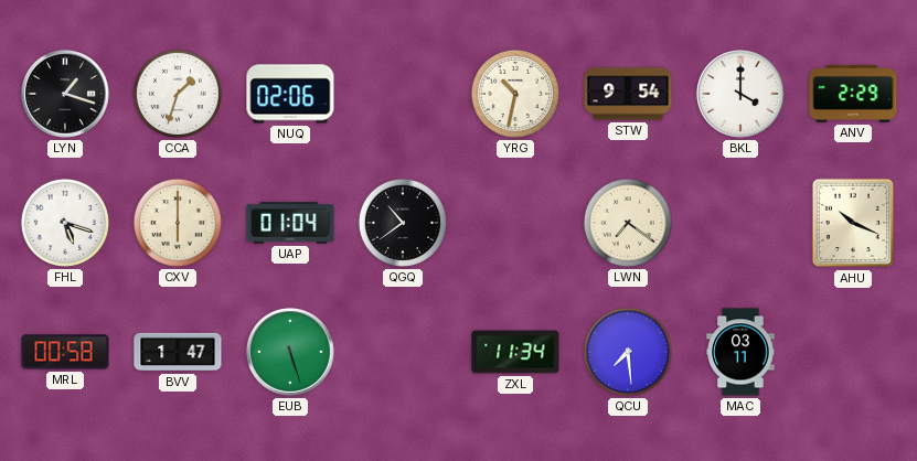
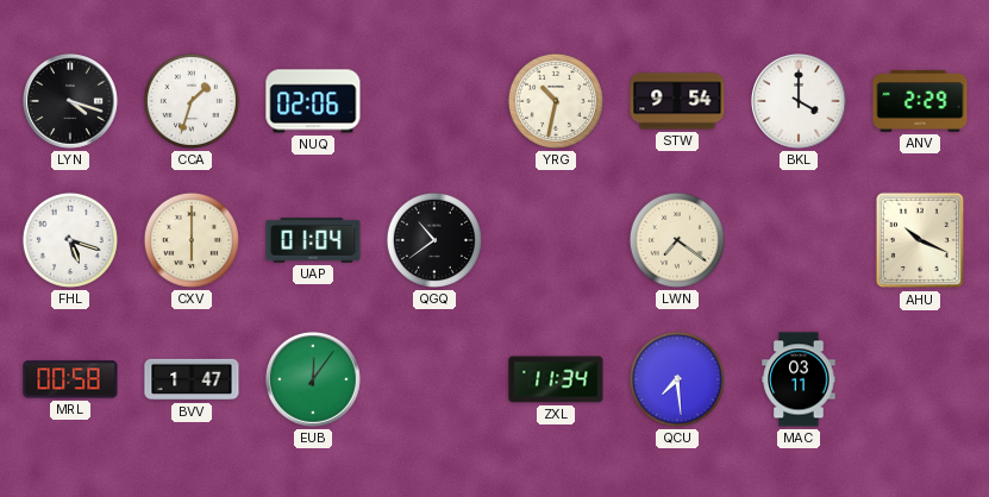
LYN: 1:18 -> 4:18
EUB: 5:27 -> 12:06
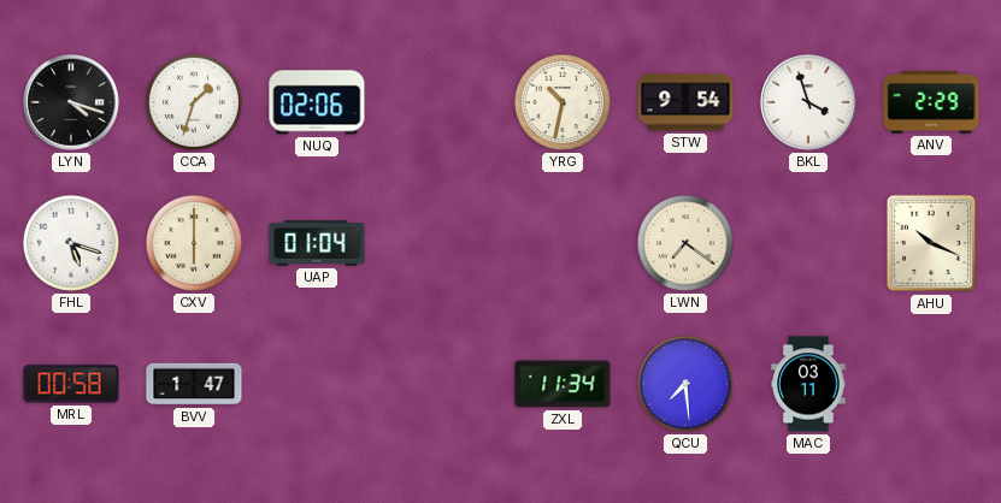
BKL: 4:00 -> 3:57
QGQ: 10:39 -> none
EUB: 12:06 -> none
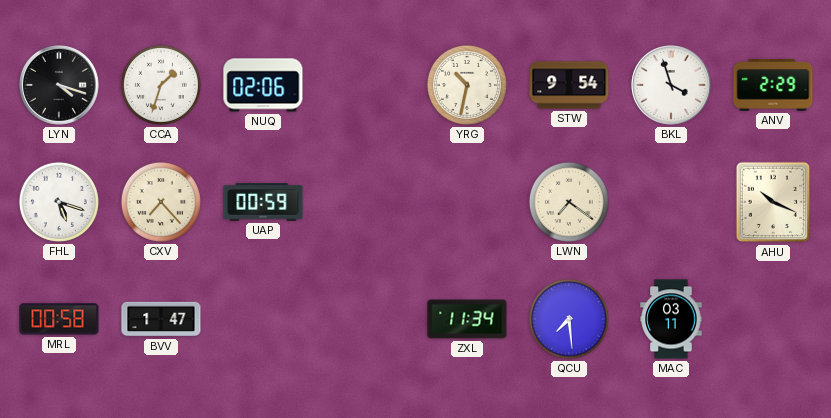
CXV: 6:00 -> 7:23
UAP: 01:04 -> 00:59
